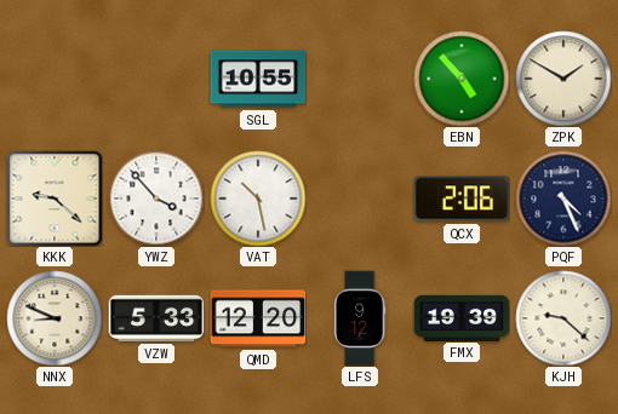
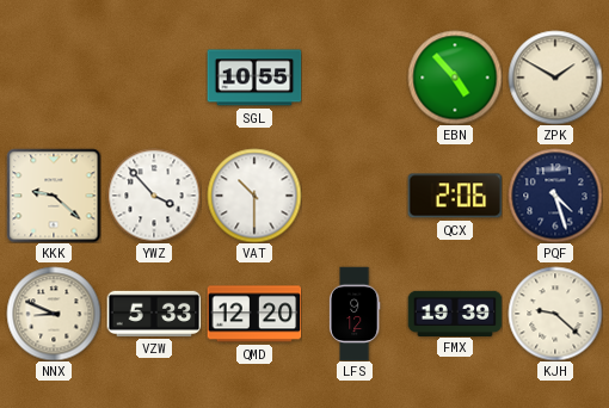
VAT: 10:28 -> 10:30
PQF: 4:26 -> 4:27
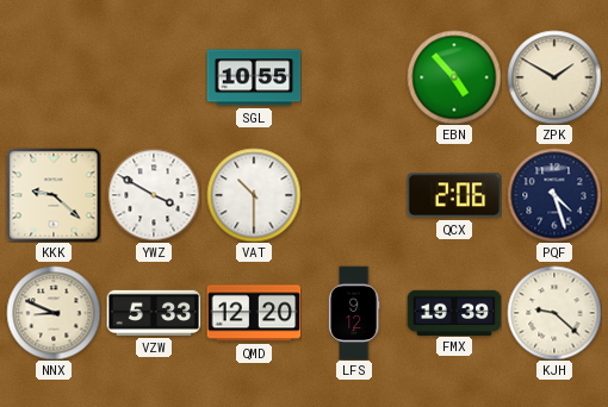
YWZ: 3:53 -> 3:50
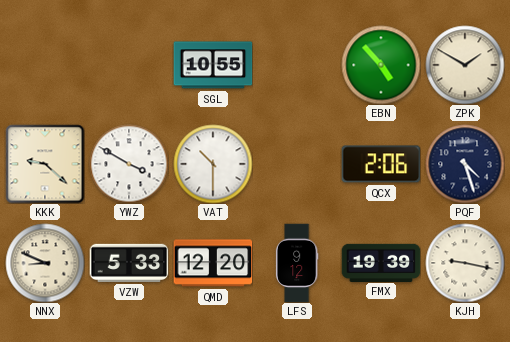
KJH: 9:22 -> 9:17
